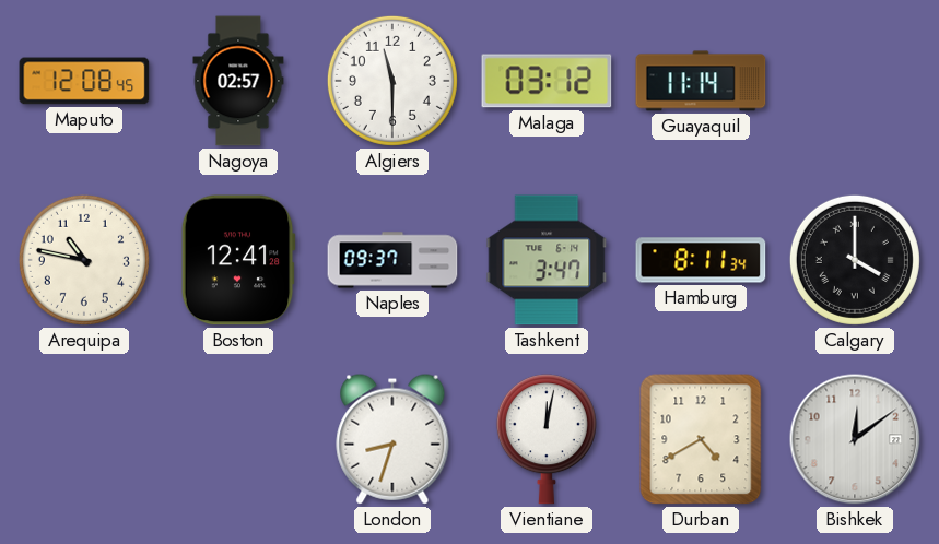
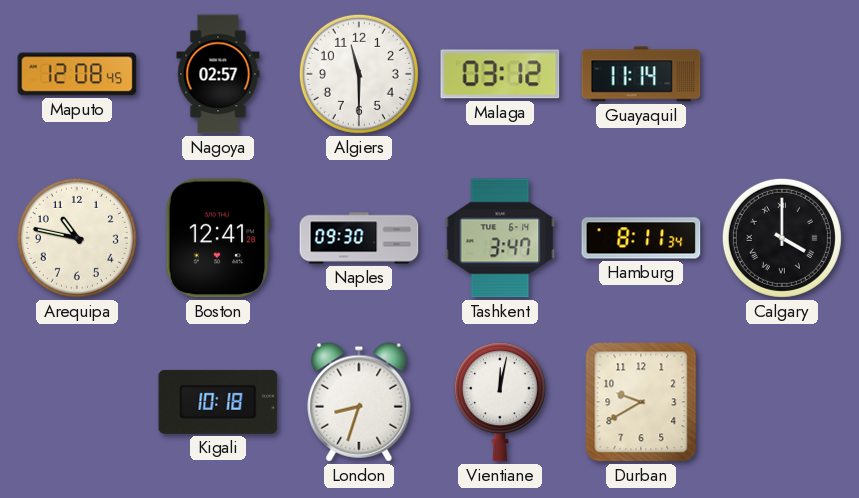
Naples: 09:37 -> 09:30
Kigali: none -> 10:18
Durban: 4:40 -> 9:40
Bishkek: 12:09 -> none
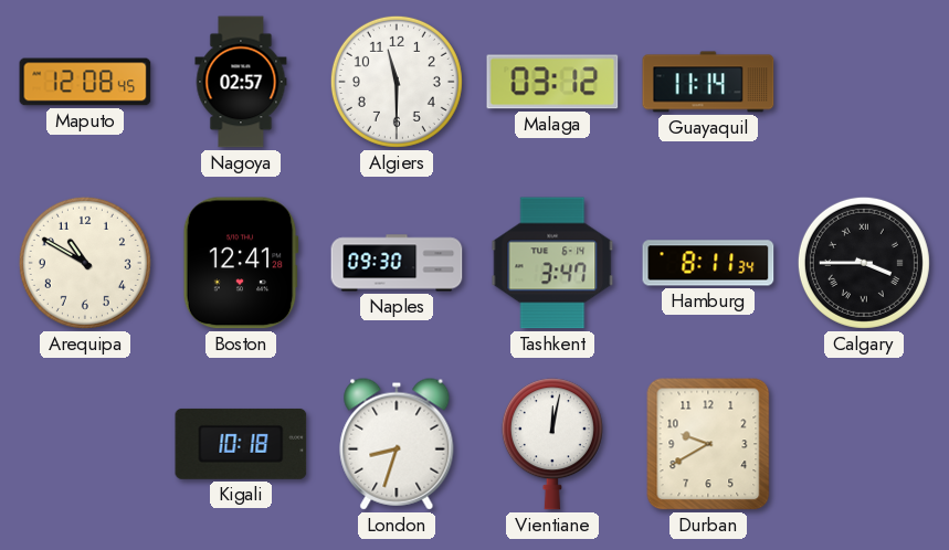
Arequipa: 10:47 -> 10:50
Calgary: 4:00 -> 3:45
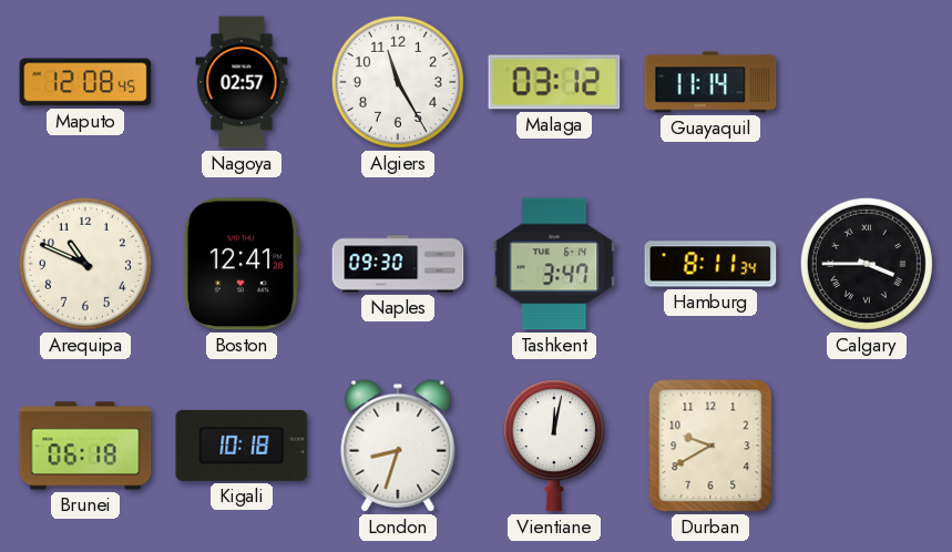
Algiers: 11:30 -> 11:25
Arequipa: 10:50 -> 10:49
Brunei: none -> 06:18
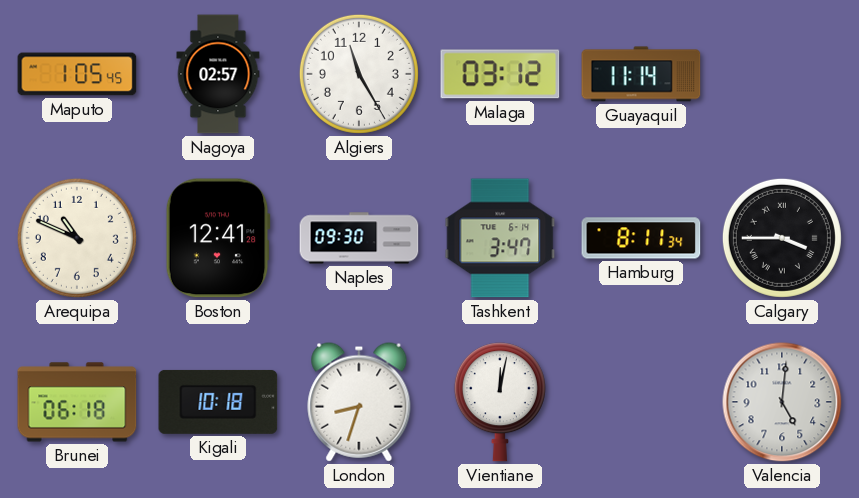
Maputo: 12:08 -> 1:05
Durban: 9:40 -> none
Valencia: none -> 5:01
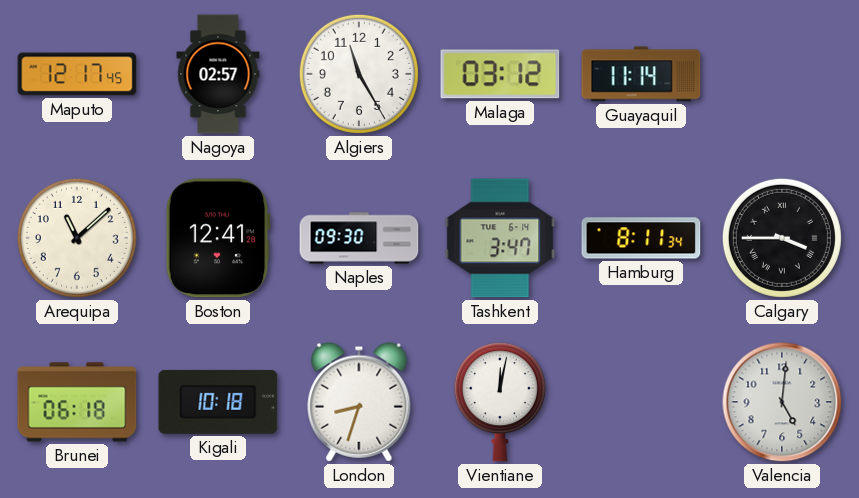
Maputo: 1:05 -> 12:17
Arequipa: 10:49 -> 11:08
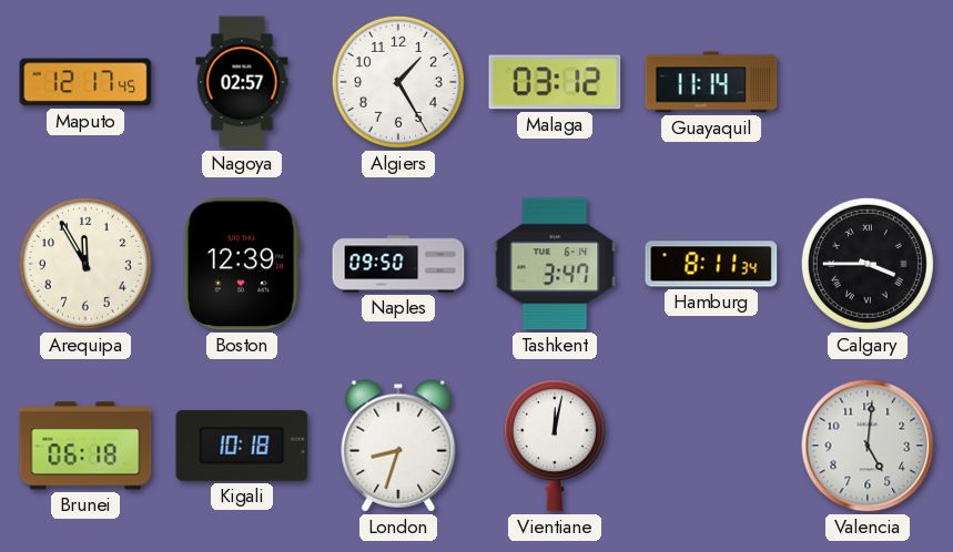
Algiers: 11:25 -> 1:25
Arequipa: 11:08 -> 11:55
Boston: 12:41 -> 12:39
Naples: 09:30 -> 09:50
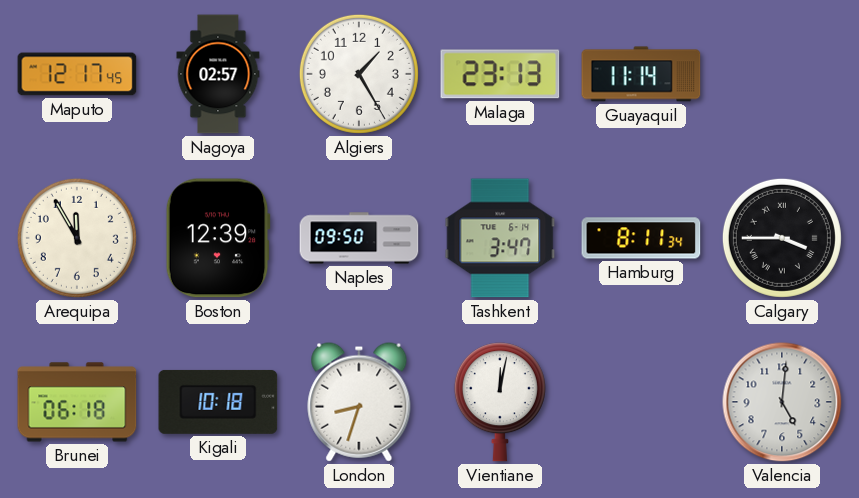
Malaga: 03:12 -> 23:13
